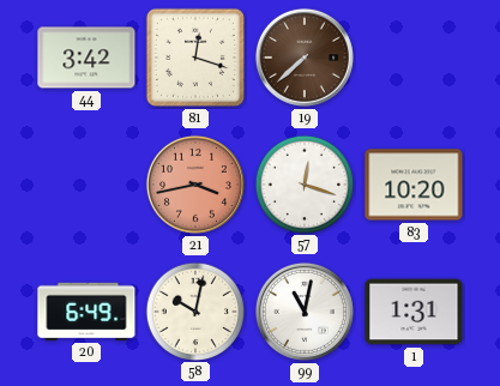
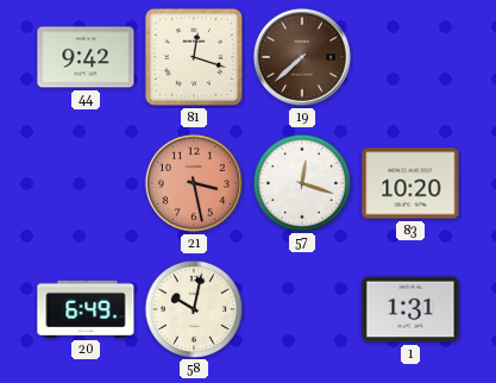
44: 3:42 -> 9:42
21: 3:43 -> 3:28
99: 11:02 -> none
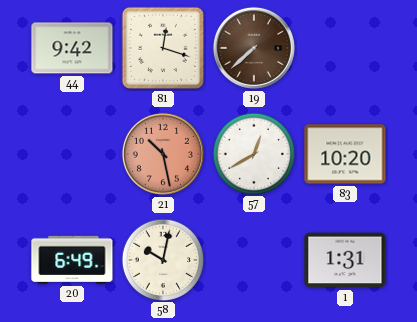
21: 3:28 -> 10:28
57: 12:18 -> 12:40
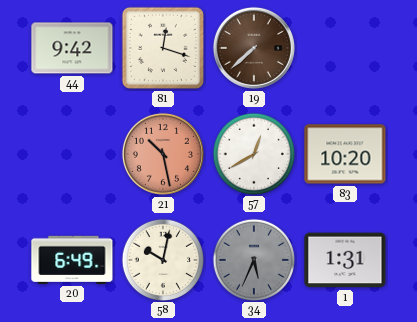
34: none -> 5:34
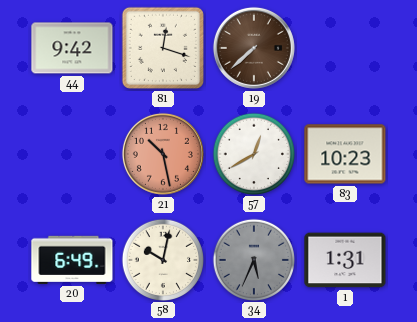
83: 10:20 -> 10:23
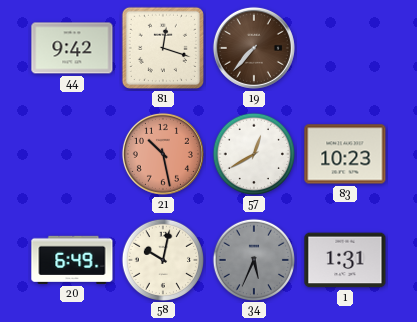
19: 7:38 -> 7:37
